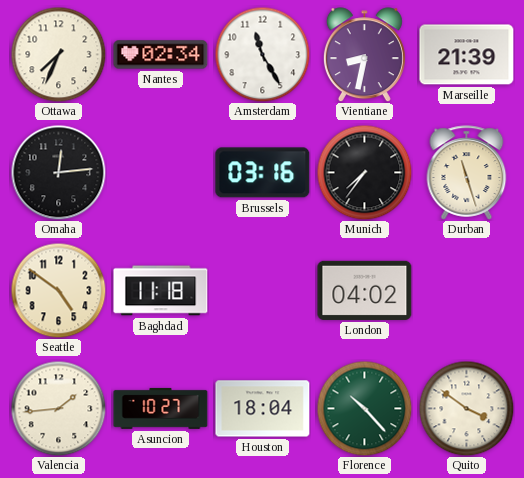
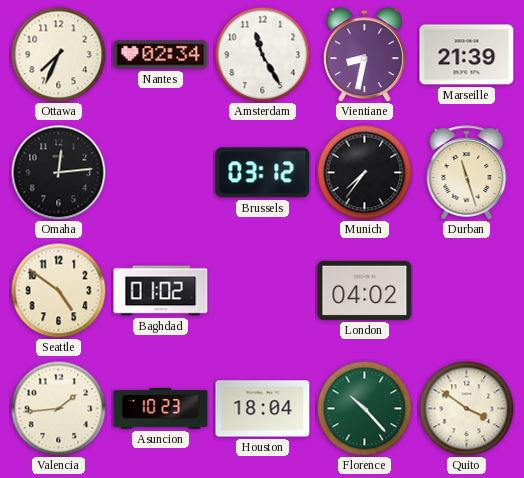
Brussels: 03:16 -> 03:12
Baghdad: 11:18 -> 01:02
Asuncion: 10:27 -> 10:23
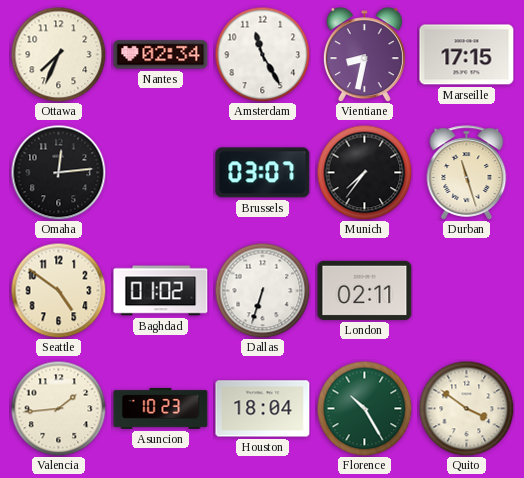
Marseille: 21:39 -> 17:15
Brussels: 03:12 -> 03:07
Dallas: none -> 6:33
London: 04:02 -> 02:11
Florence: 10:23 -> 10:25
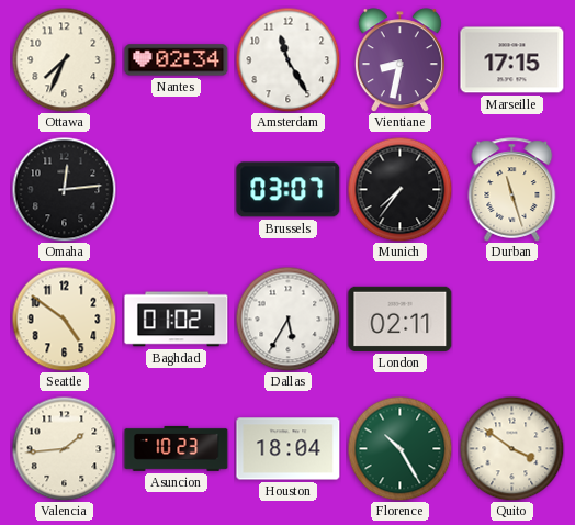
Dallas: 6:33 -> 5:35
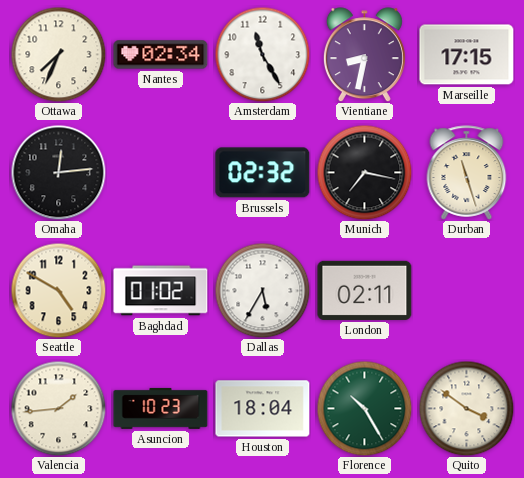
Brussels: 03:07 -> 02:32
Munich: 7:36 -> 7:17
Seattle: 4:51 -> 4:50
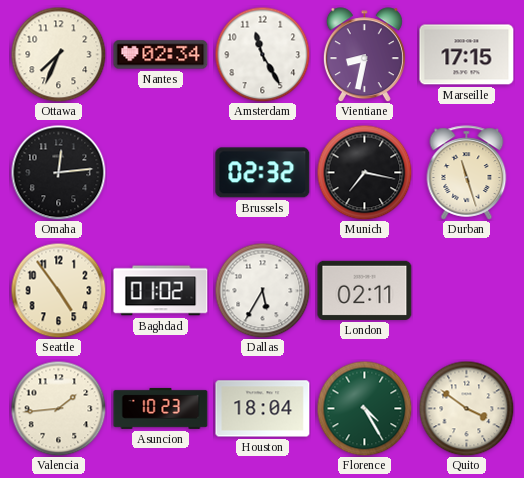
Seattle: 4:50 -> 4:54
Florence: 10:25 -> 4:25
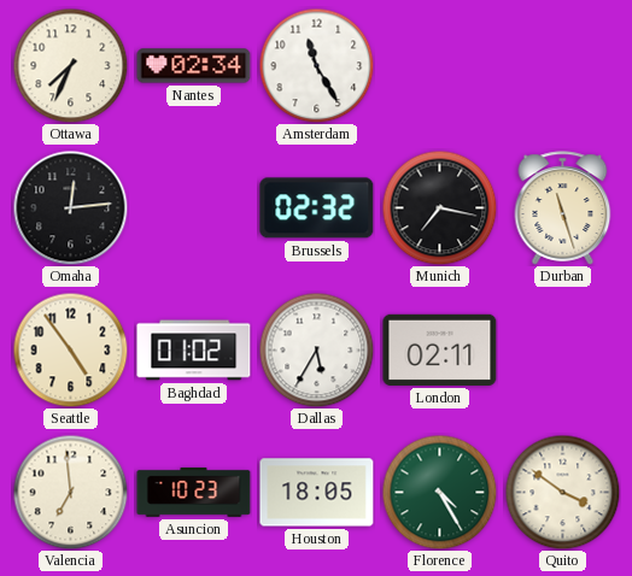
Vientiane: 8:32 -> none
Marseille: 17:15 -> none
Valencia: 1:44 -> 6:59
Houston: 18:04 -> 18:05
